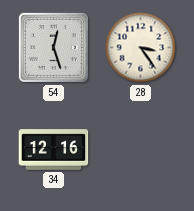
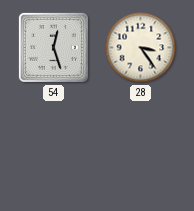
34: 12:16 -> none
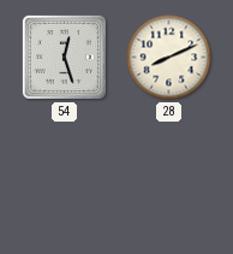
28: 3:24 -> 8:11
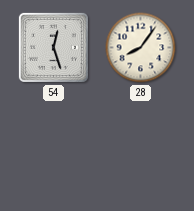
28: 8:11 -> 8:06
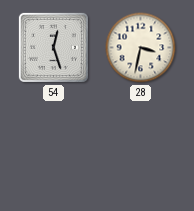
28: 8:06 -> 3:32
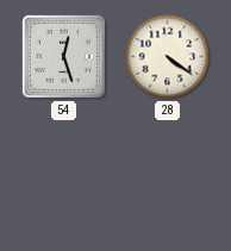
28: 3:32 -> 4:21
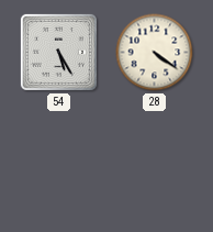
54: 12:27 -> 5:25
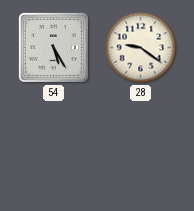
28: 4:21 -> 9:21
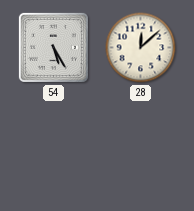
28: 9:21 -> 12:08
